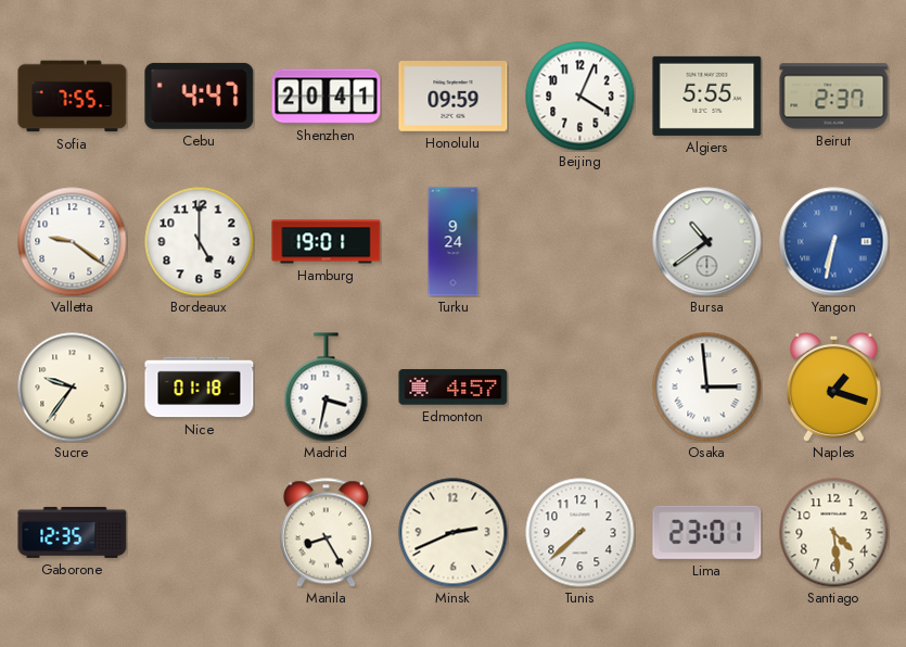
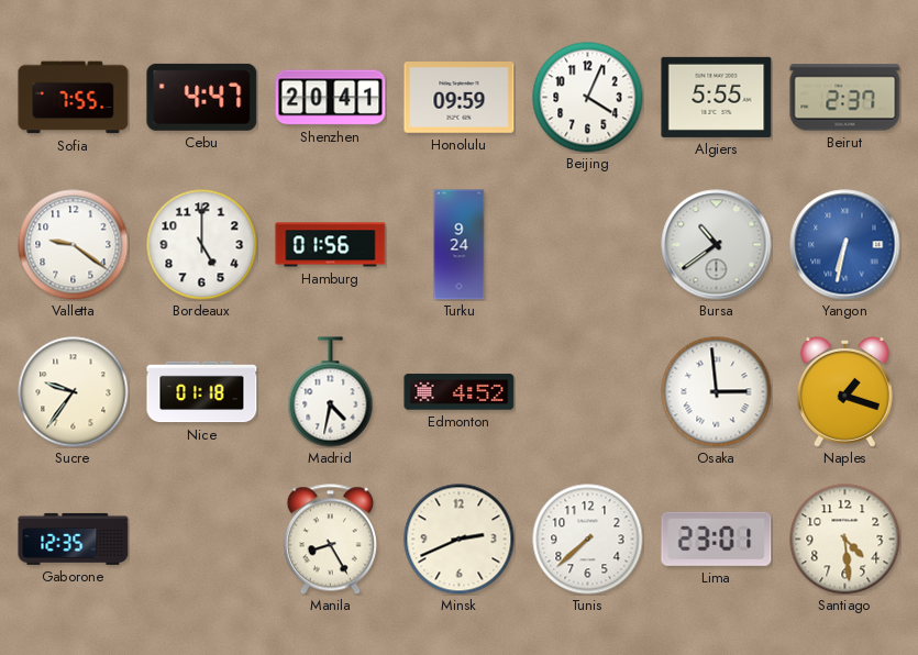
Hamburg: 19:01 -> 01:56
Madrid: 3:32 -> 4:32
Edmonton: 4:57 -> 4:52
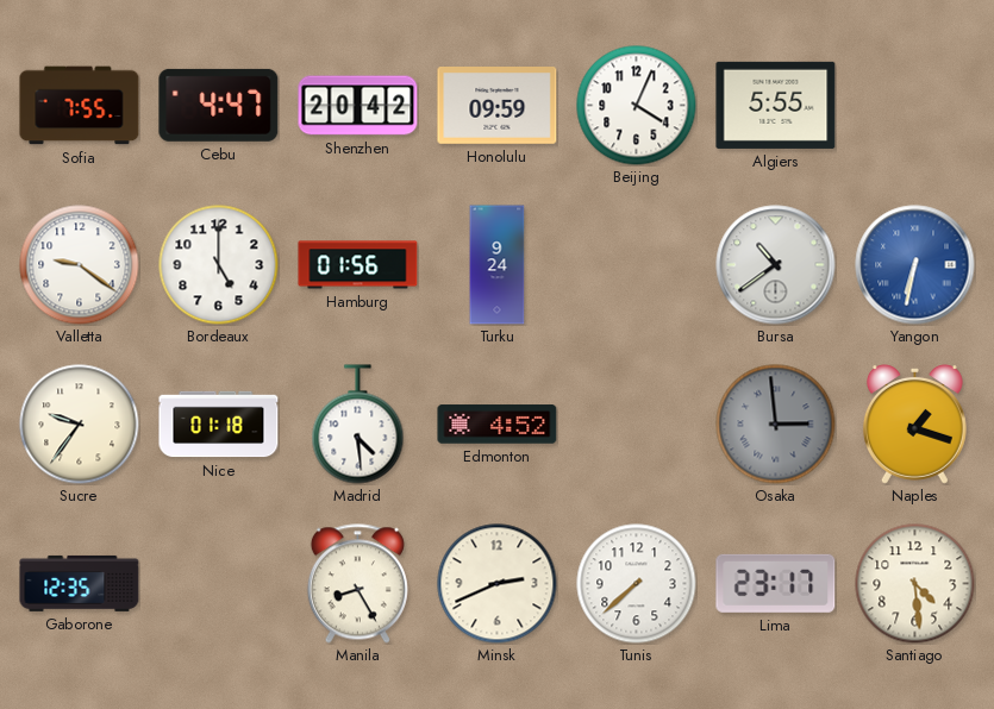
Shenzhen: 20:41 -> 20:42
Beirut: 2:37 -> none
Madrid: 4:32 -> 4:29
Osaka dial: white -> grey
Lima: 23:01 -> 23:17
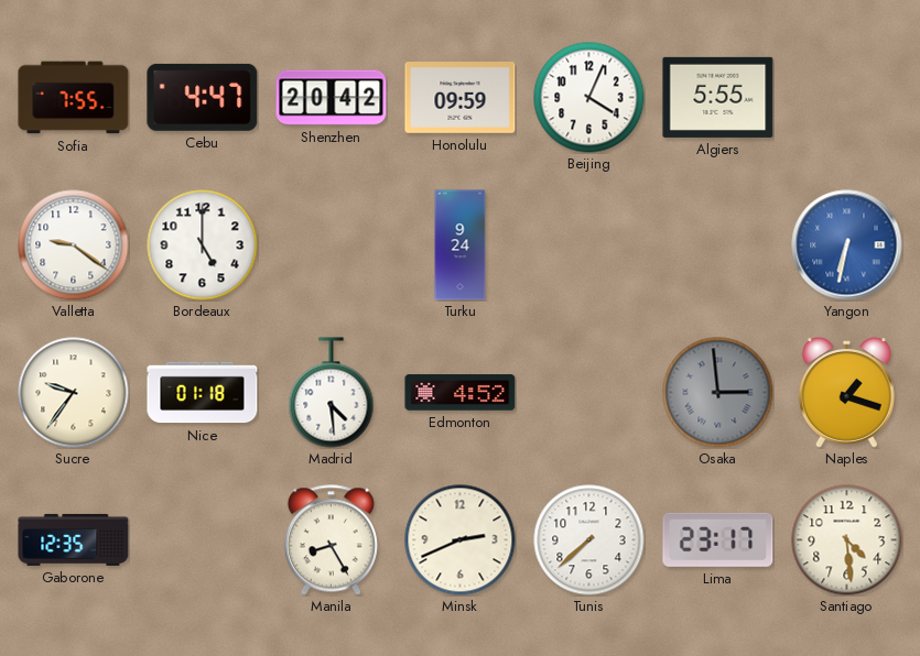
Hamburg: 01:56 -> none
Bursa: 10:39 -> none
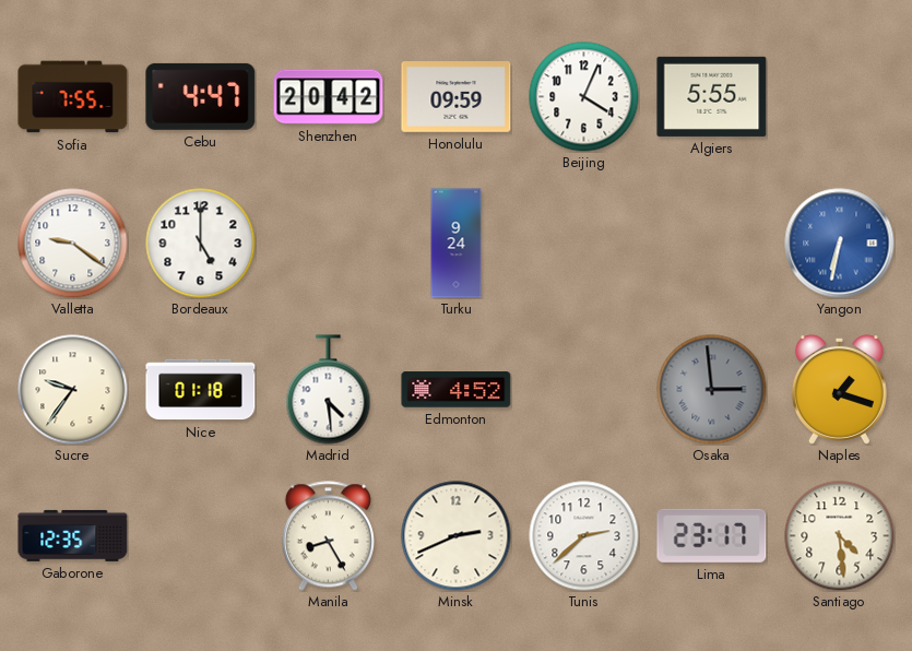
Tunis: 7:38 -> 2:38
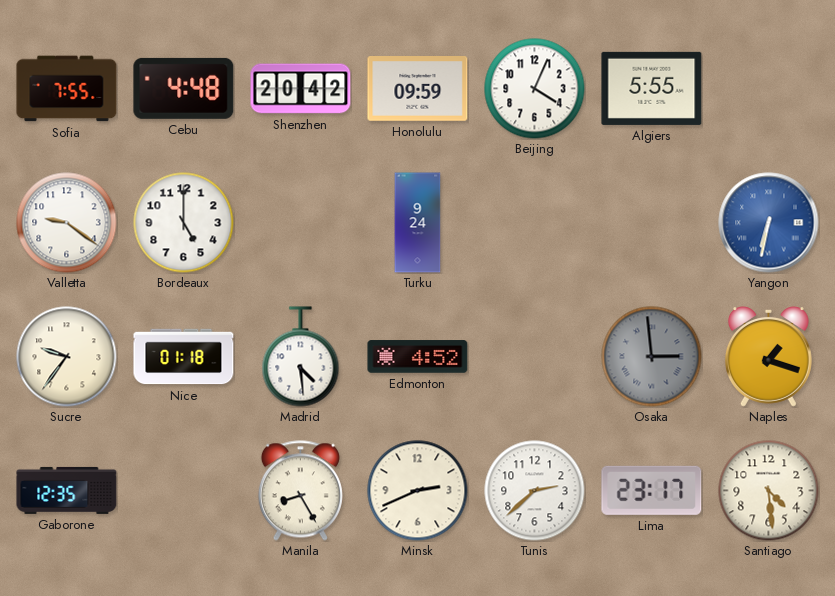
Cebu: 4:47 -> 4:48
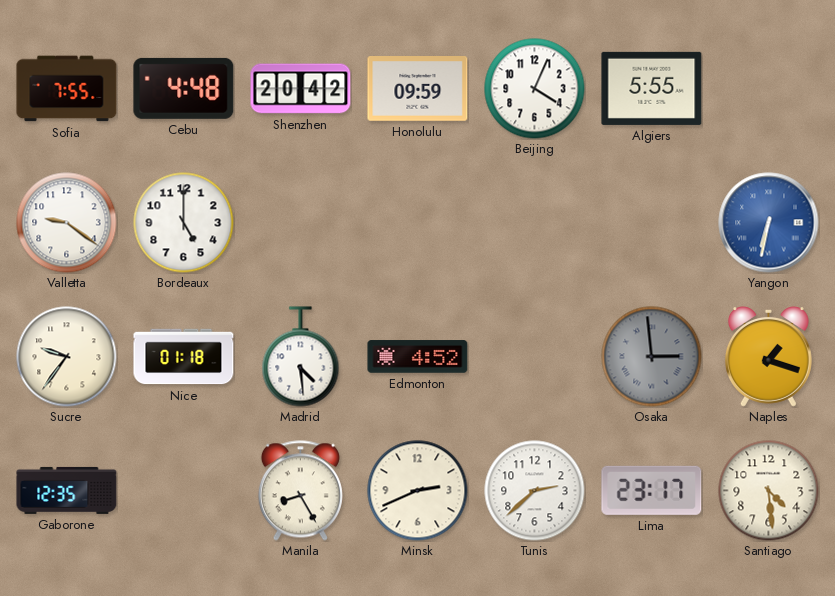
Turku: 9:24 -> none
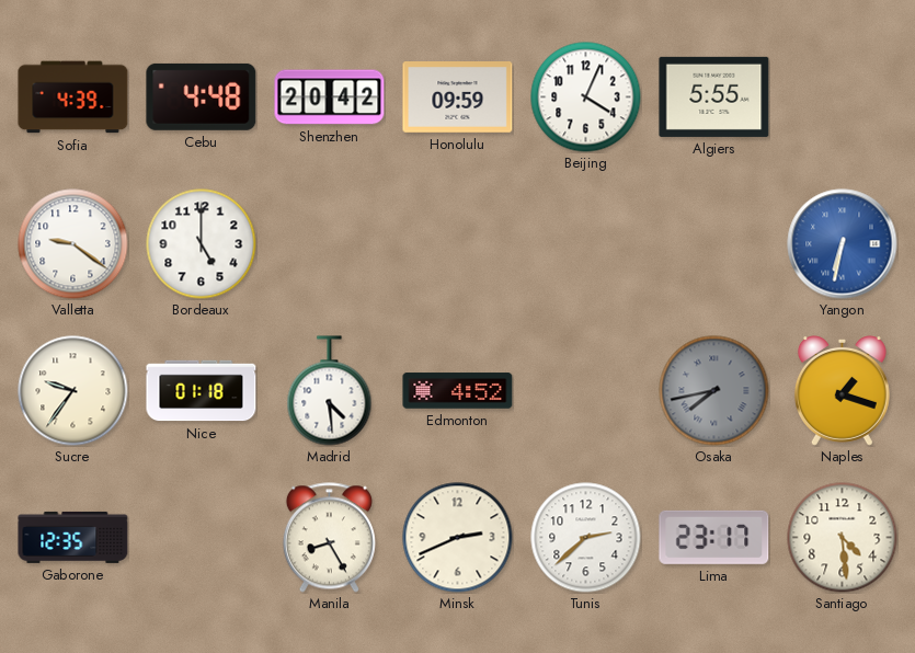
Sofia: 7:55 -> 4:39
Osaka: 2:59 -> 7:43
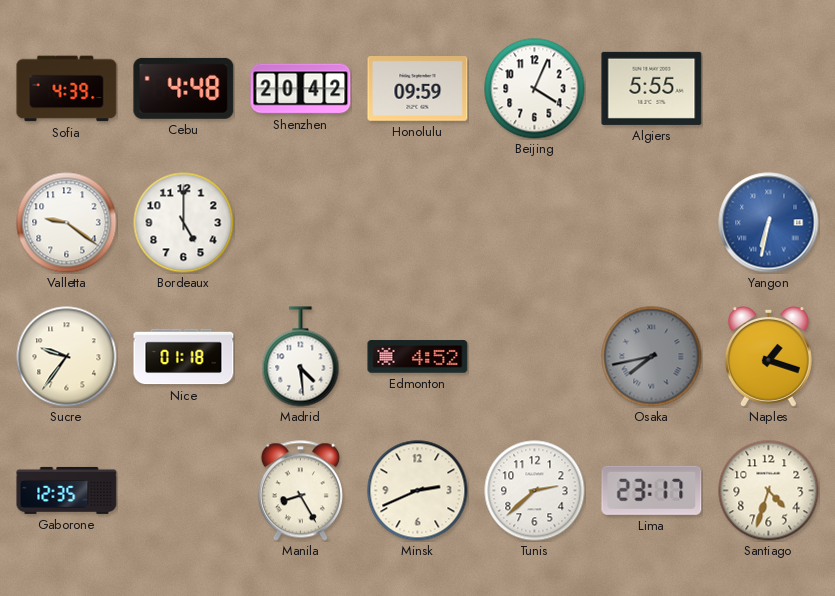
Santiago: 4:29 -> 4:33
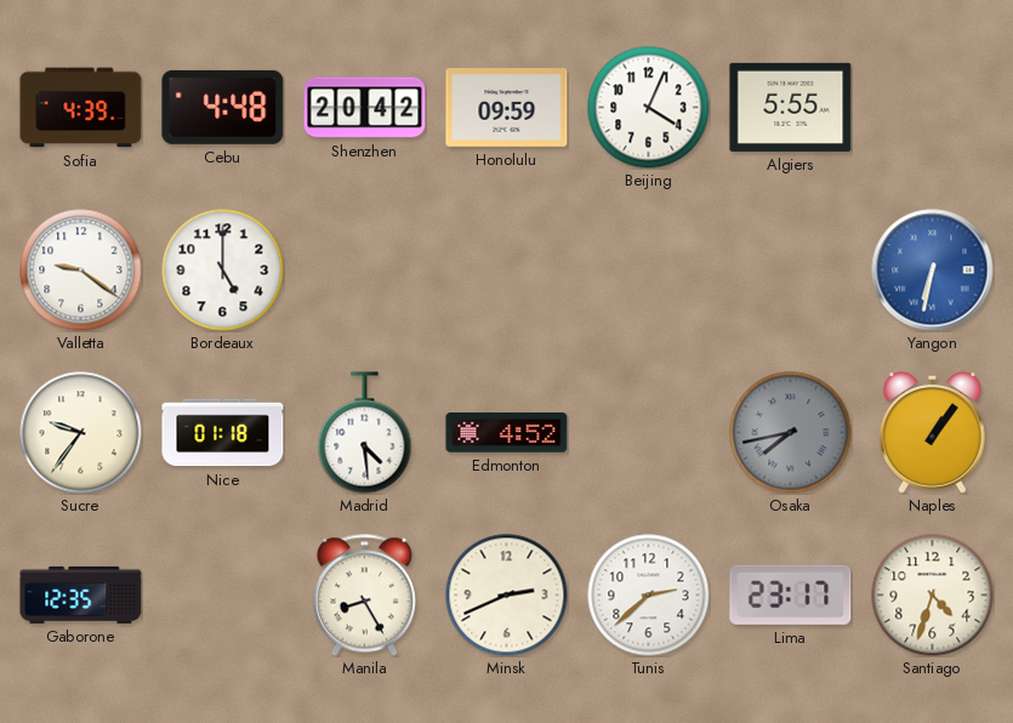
Naples: 1:18 -> 1:06
